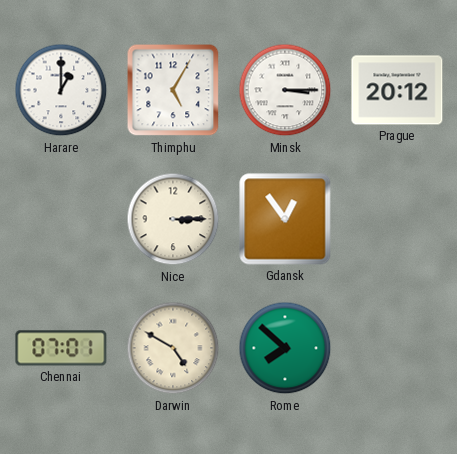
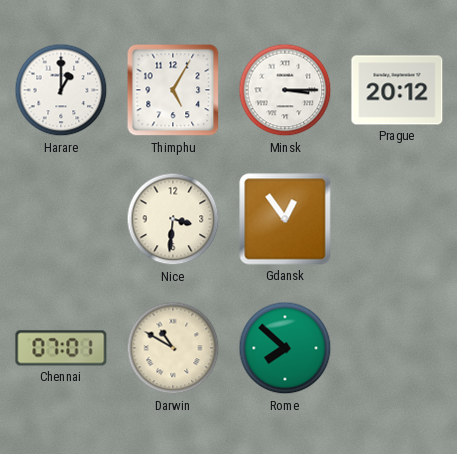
Nice: 3:15 -> 3:31
Darwin: 4:50 -> 10:50
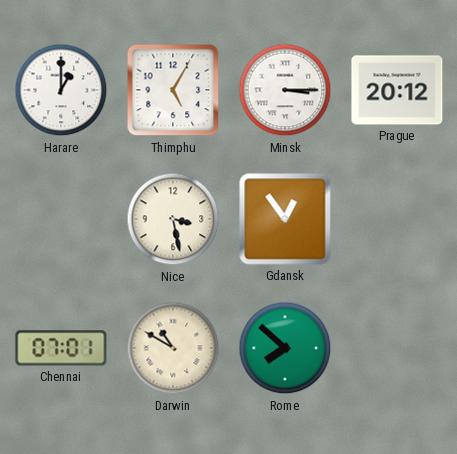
Nice: 3:31 -> 3:28
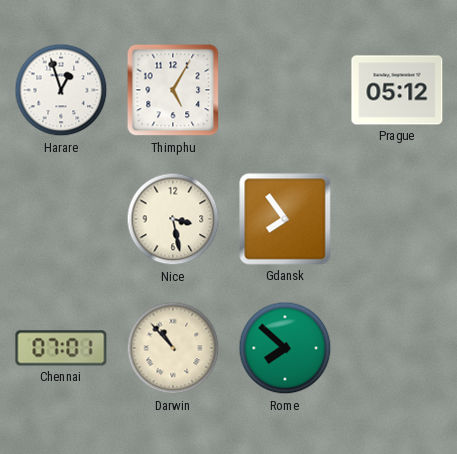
Harare: 1:00 -> 12:57
Minsk: 3:15 -> none
Prague: 20:12 -> 05:12
Gdansk: 12:54 -> 7:54
Darwin: 10:50 -> 10:53
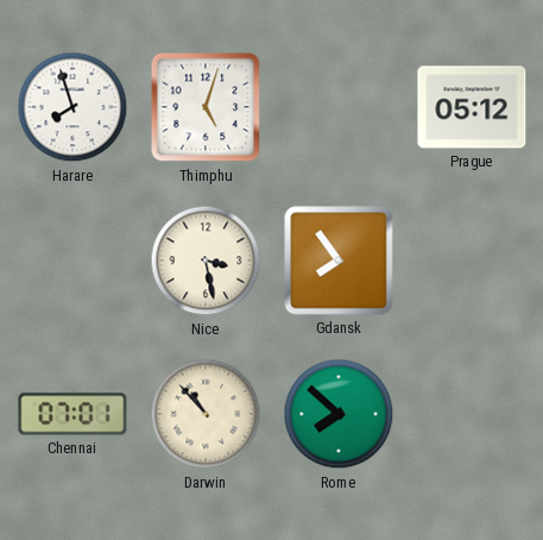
Harare: 12:57 -> 7:57
Thimphu: 5:05 -> 5:03
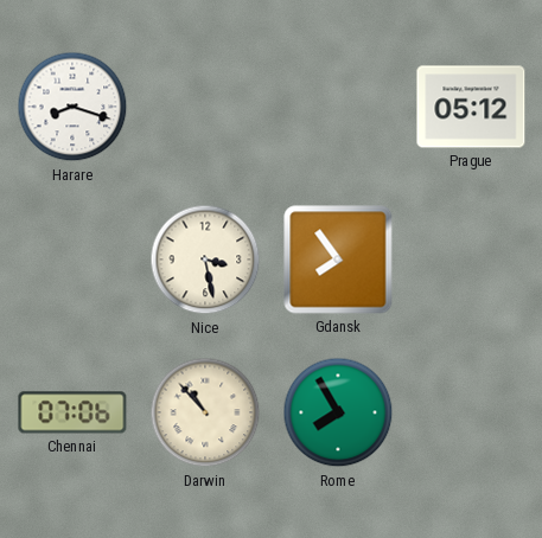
Harare: 7:57 -> 8:18
Thimphu: 5:03 -> none
Chennai: 07:01 -> 07:06
Rome: 7:52 -> 7:55
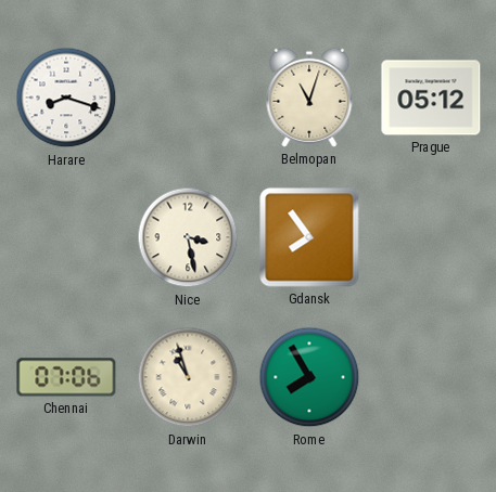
Belmopan: none -> 11:03
Darwin: 10:53 -> 10:57
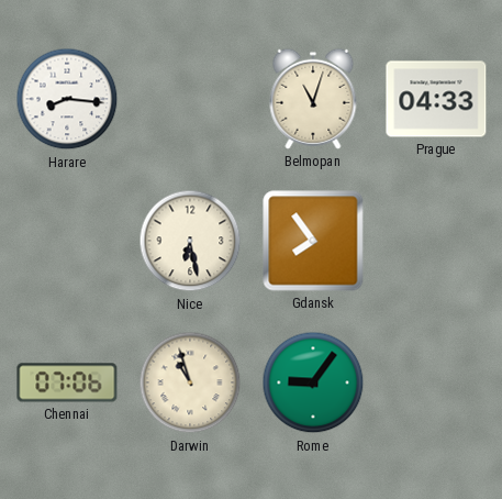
Harare: 8:18 -> 8:16
Prague: 05:12 -> 04:33
Nice: 3:28 -> 6:28
Rome: 7:55 -> 9:06
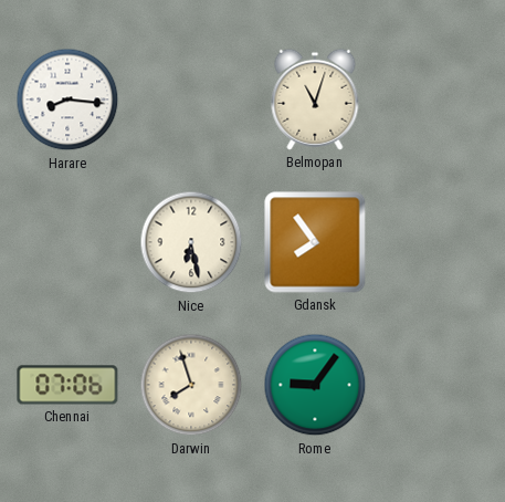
Prague: 04:33 -> none
Darwin: 10:57 -> 7:57
